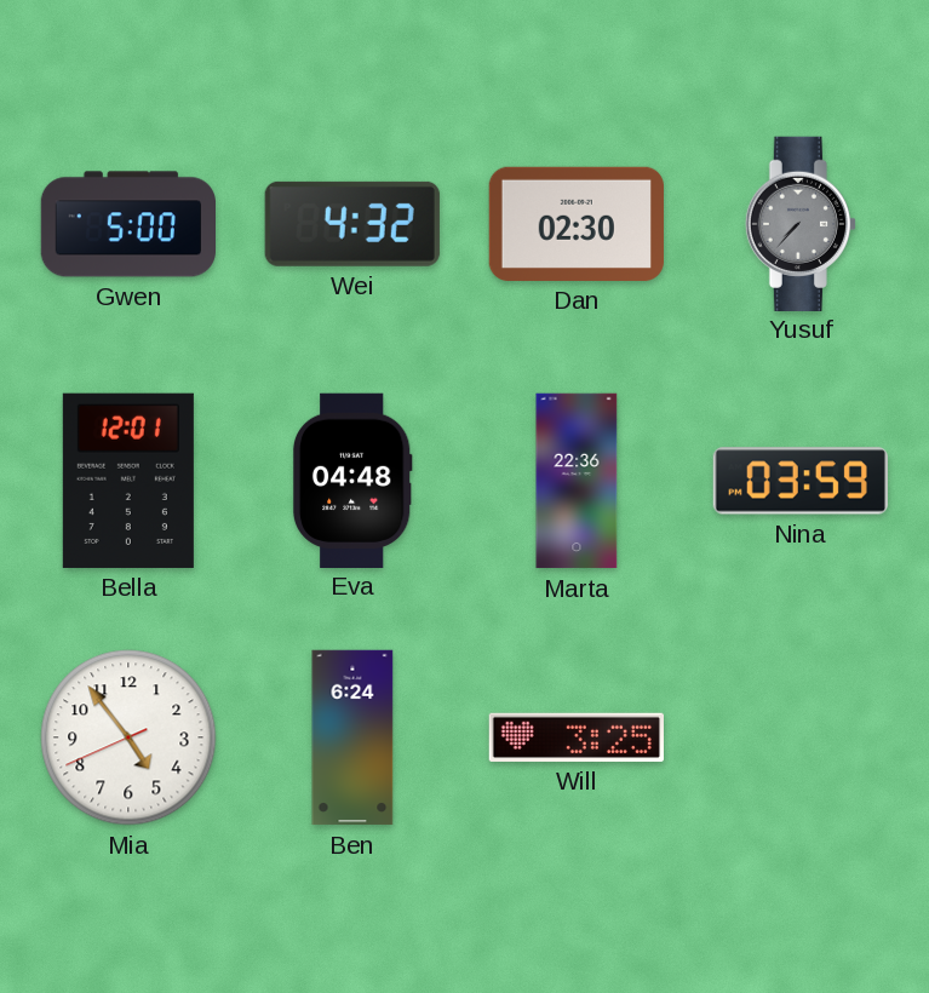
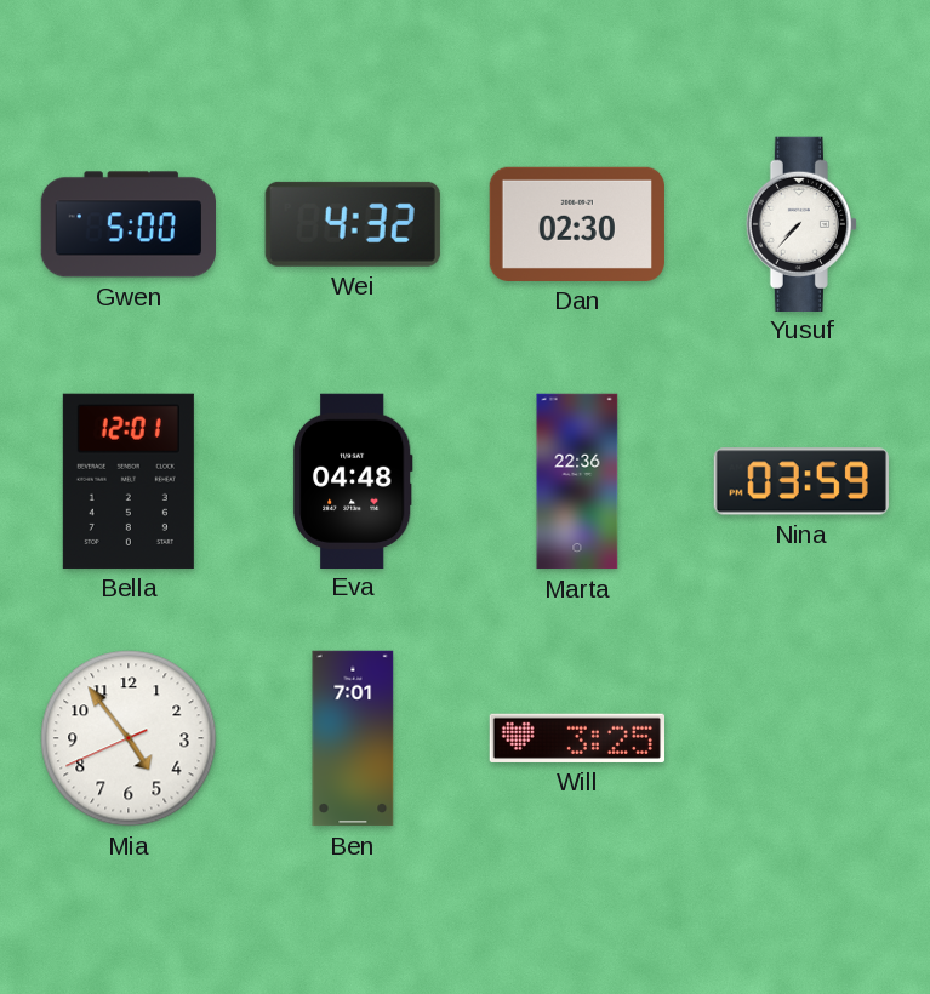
Yusuf dial: grey -> white
Ben: 6:24 -> 7:01
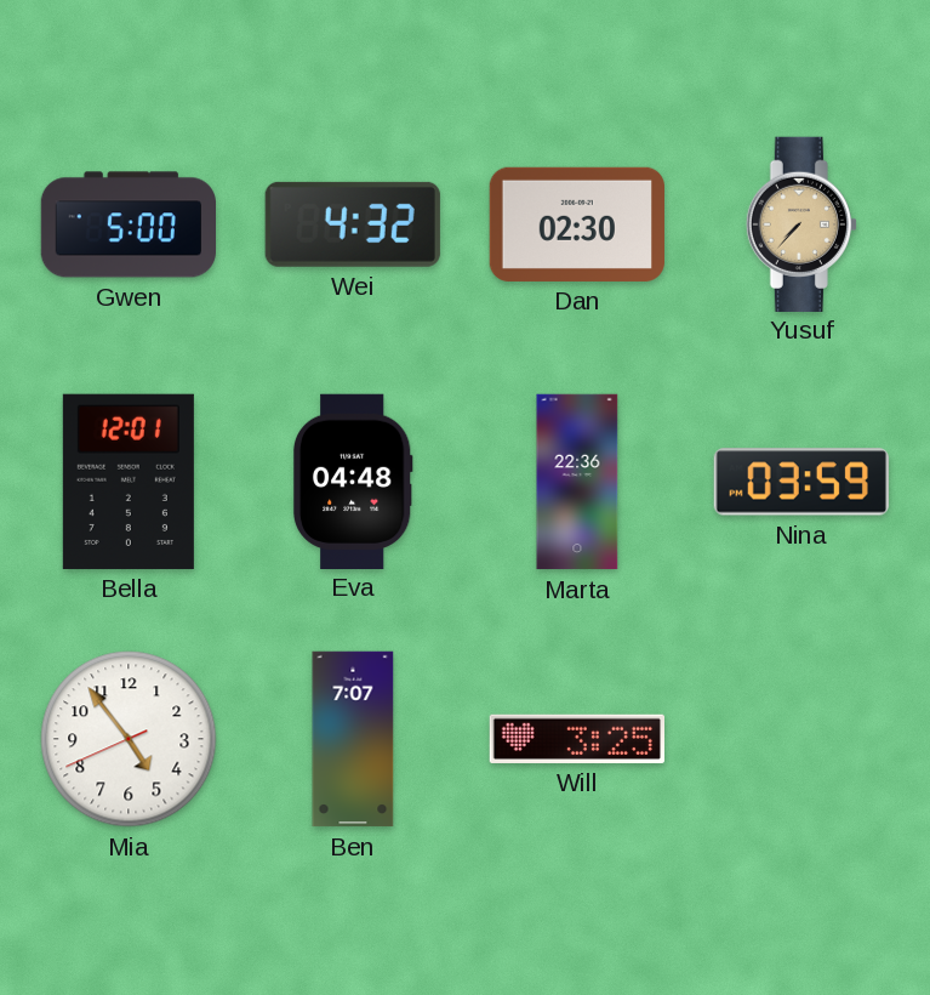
Yusuf dial: white -> champagne
Ben: 7:01 -> 7:07
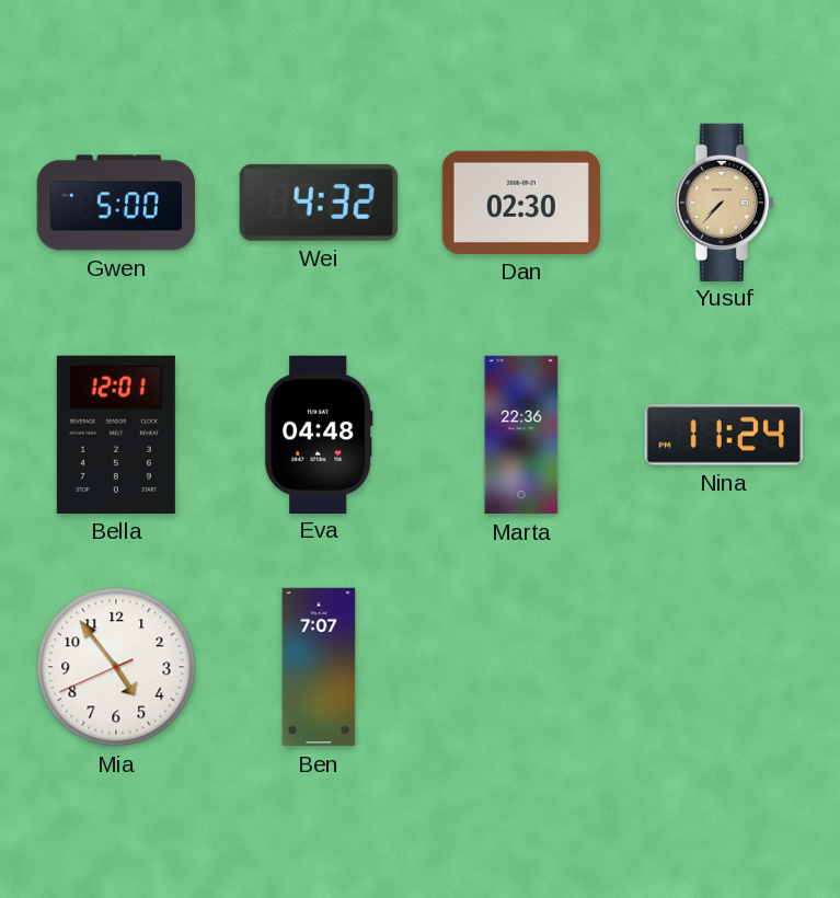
Nina: 03:59 -> 11:24
Will: 3:25 -> none
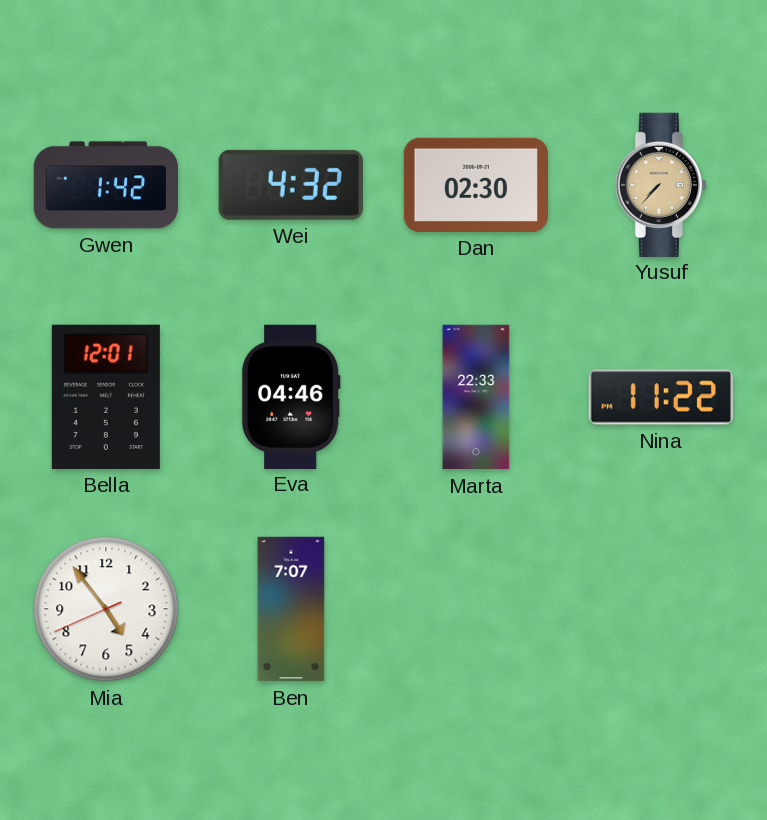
Gwen: 5:00 -> 1:42
Eva: 04:48 -> 04:46
Marta: 22:36 -> 22:33
Nina: 11:24 -> 11:22
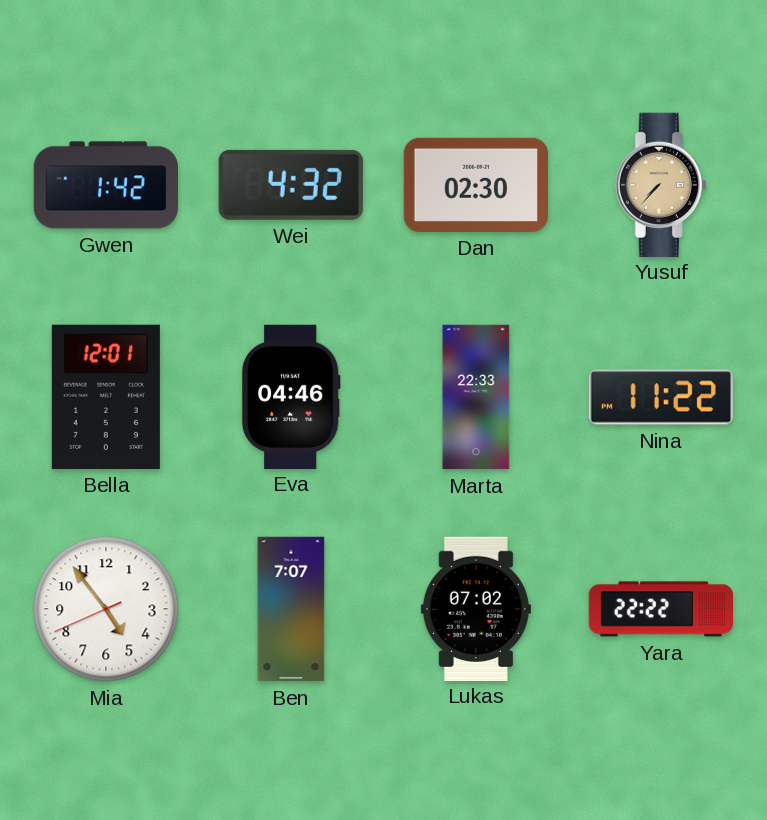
Lukas: none -> 07:02
Yara: none -> 22:22
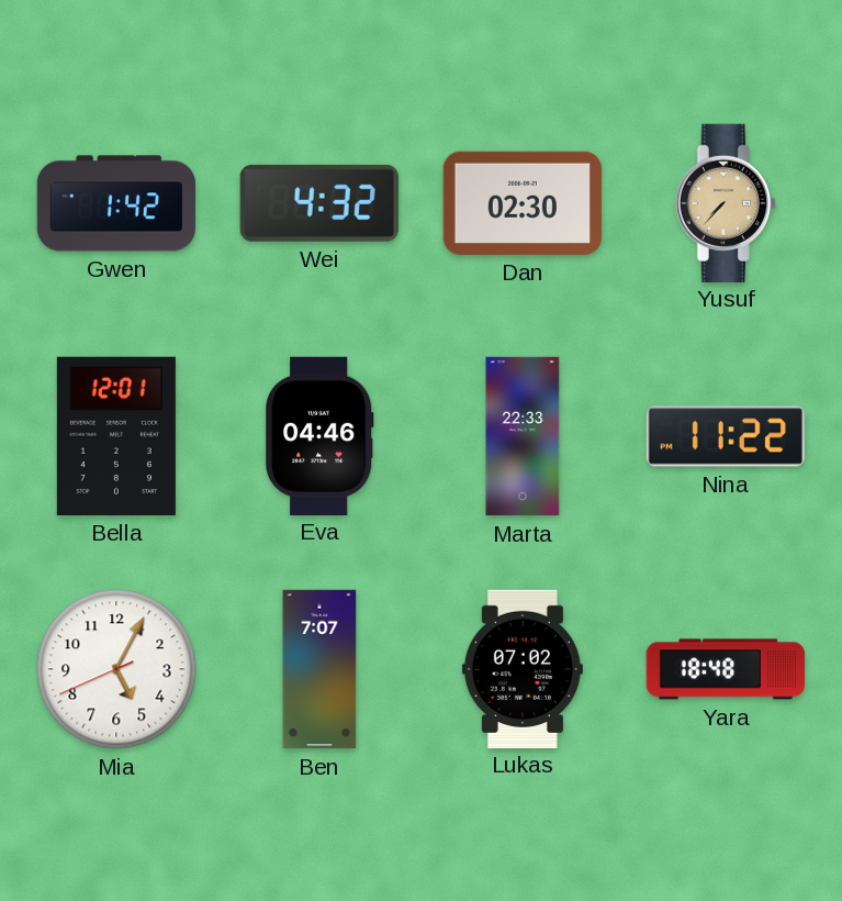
Mia: 4:53 -> 5:04
Yara: 22:22 -> 18:48
